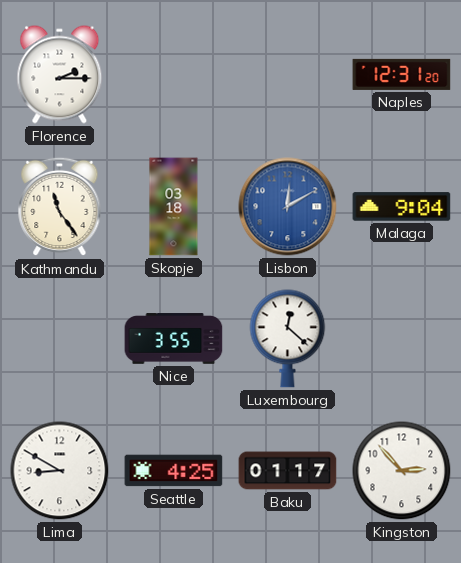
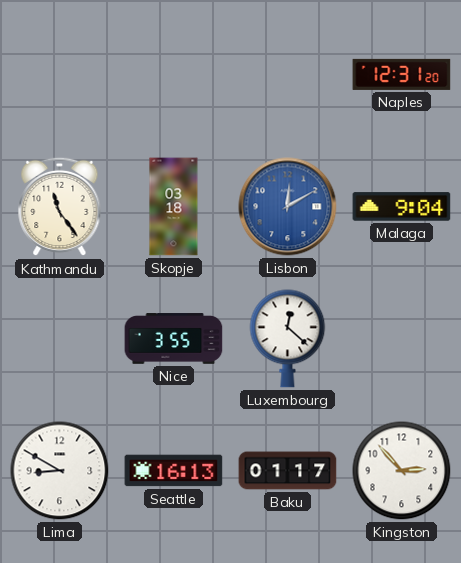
Florence: 2:15 -> none
Seattle: 4:25 -> 16:13
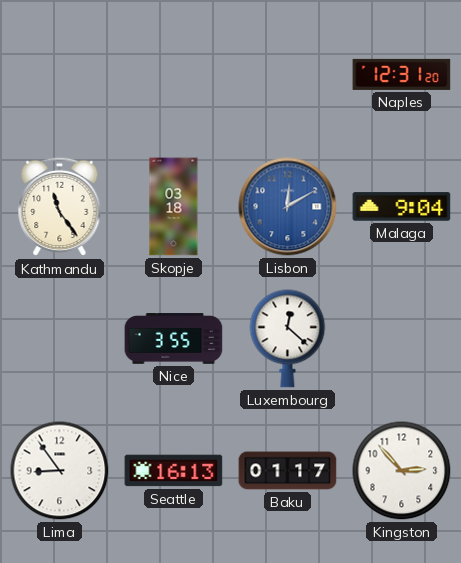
Lima: 8:50 -> 8:54
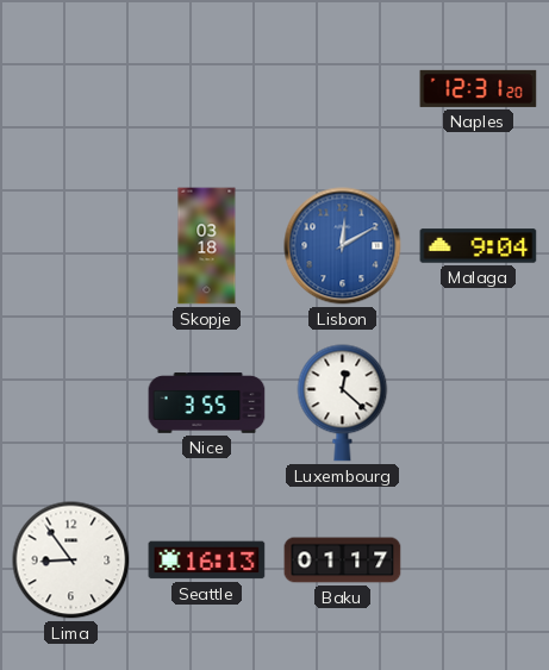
Kathmandu: 11:24 -> none
Kingston: 2:53 -> none
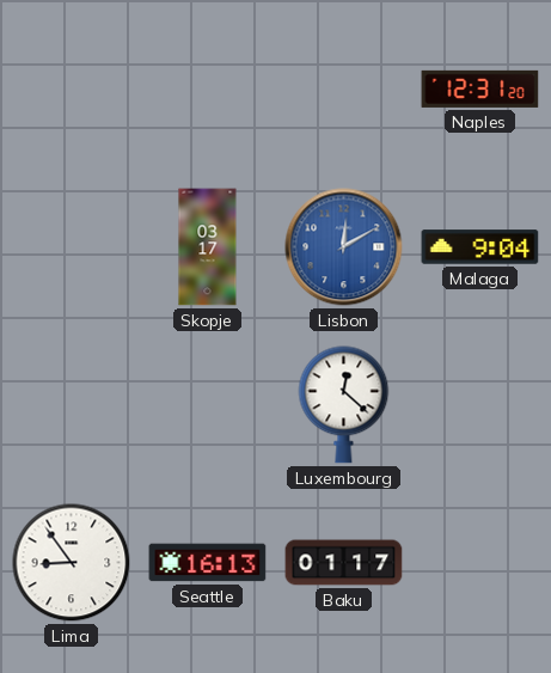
Skopje: 03:18 -> 03:17
Nice: 3:55 -> none
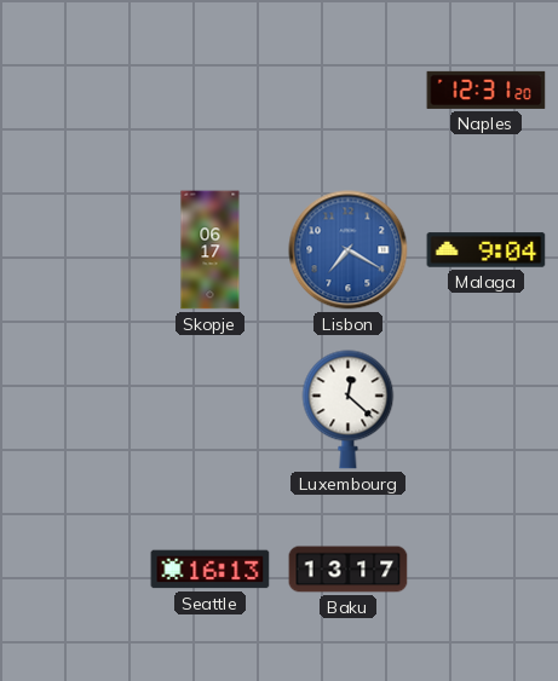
Skopje: 03:17 -> 06:17
Lisbon: 12:10 -> 7:20
Lima: 8:54 -> none
Baku: 01:17 -> 13:17
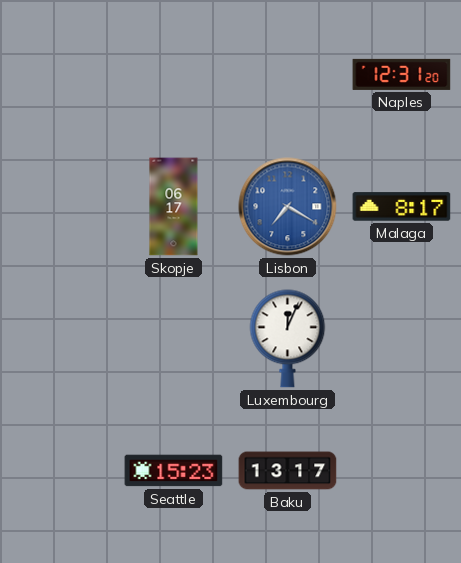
Malaga: 9:04 -> 8:17
Luxembourg: 12:22 -> 12:04
Seattle: 16:13 -> 15:23
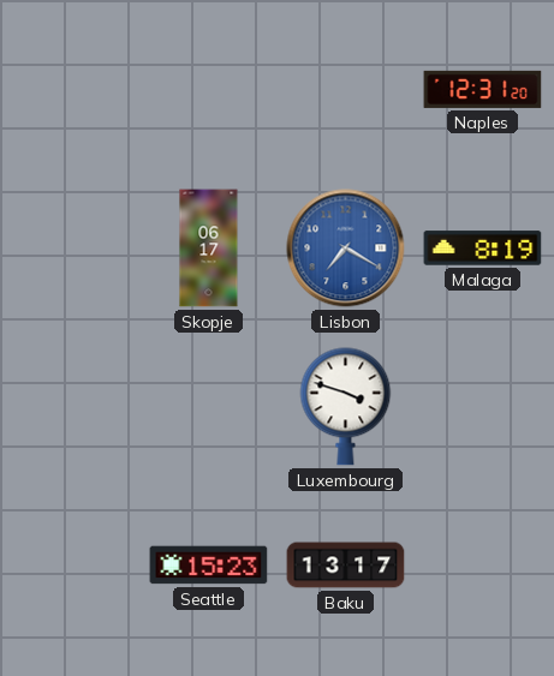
Malaga: 8:17 -> 8:19
Luxembourg: 12:04 -> 3:48
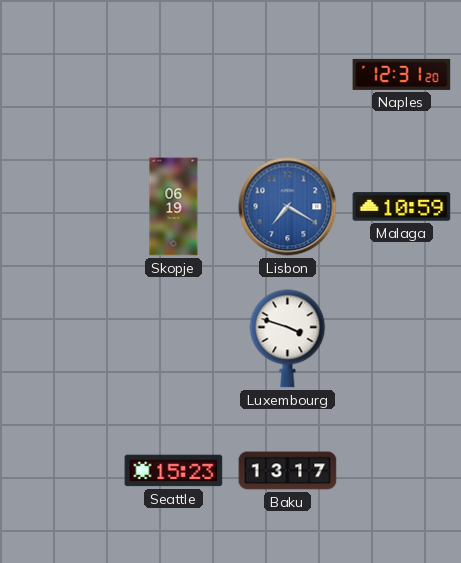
Skopje: 06:17 -> 06:19
Malaga: 8:19 -> 10:59
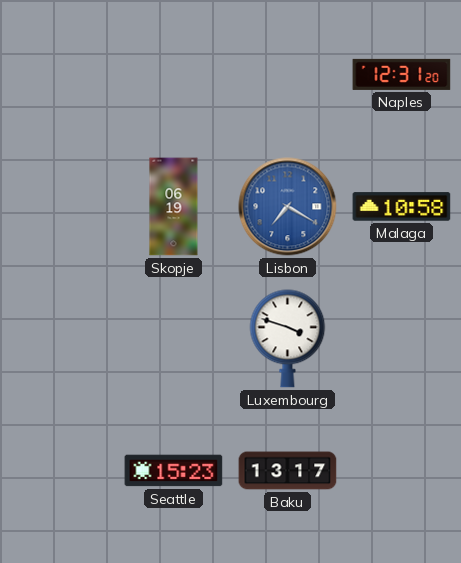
Malaga: 10:59 -> 10:58
